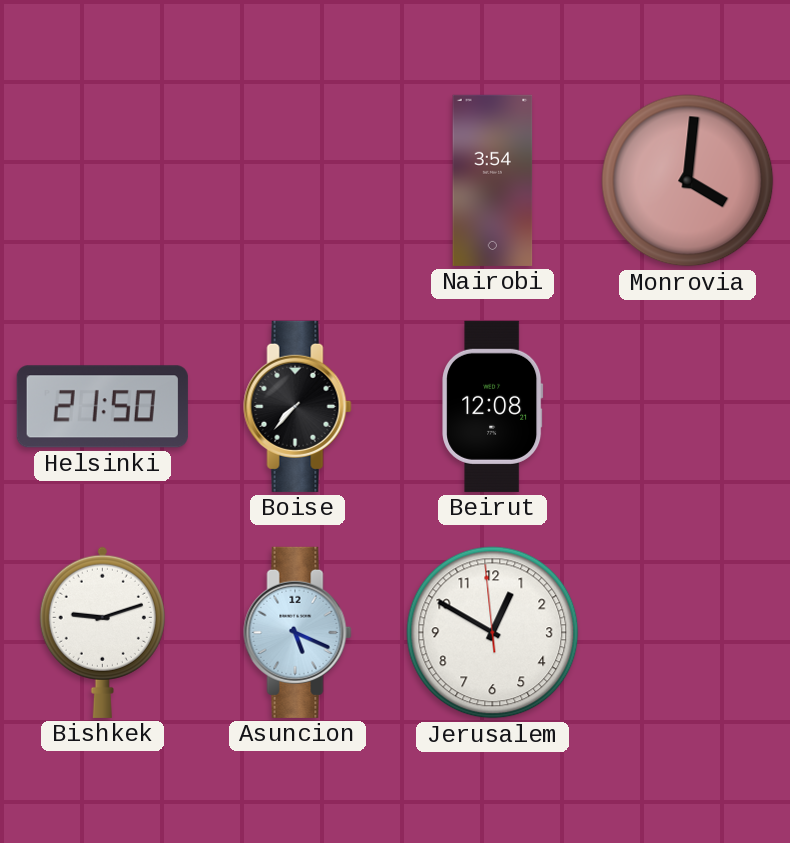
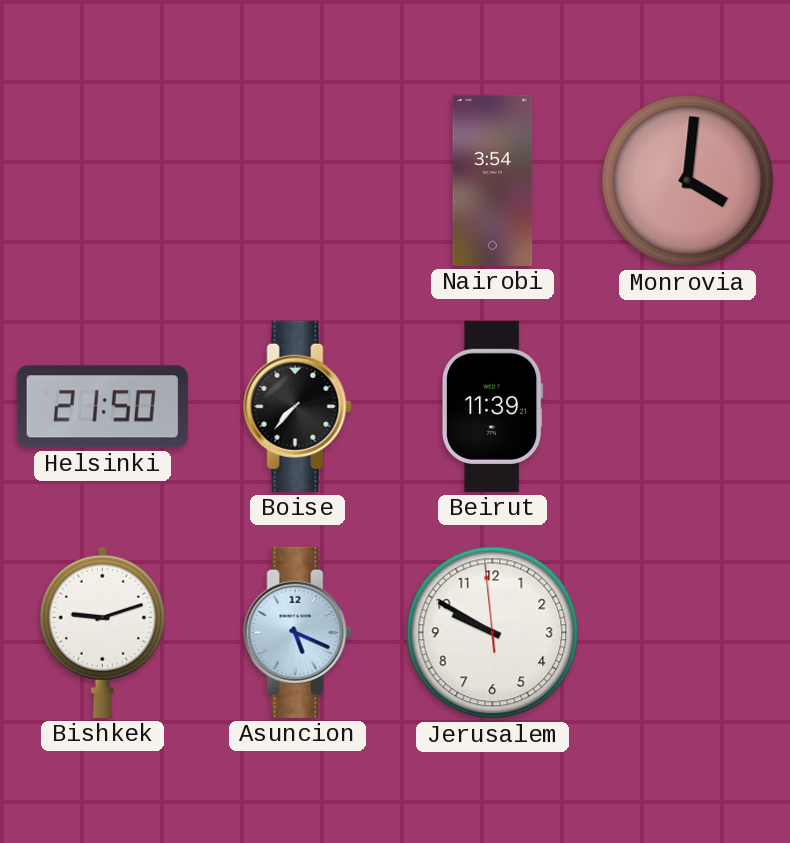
Beirut: 12:08 -> 11:39
Jerusalem: 12:49 -> 9:49
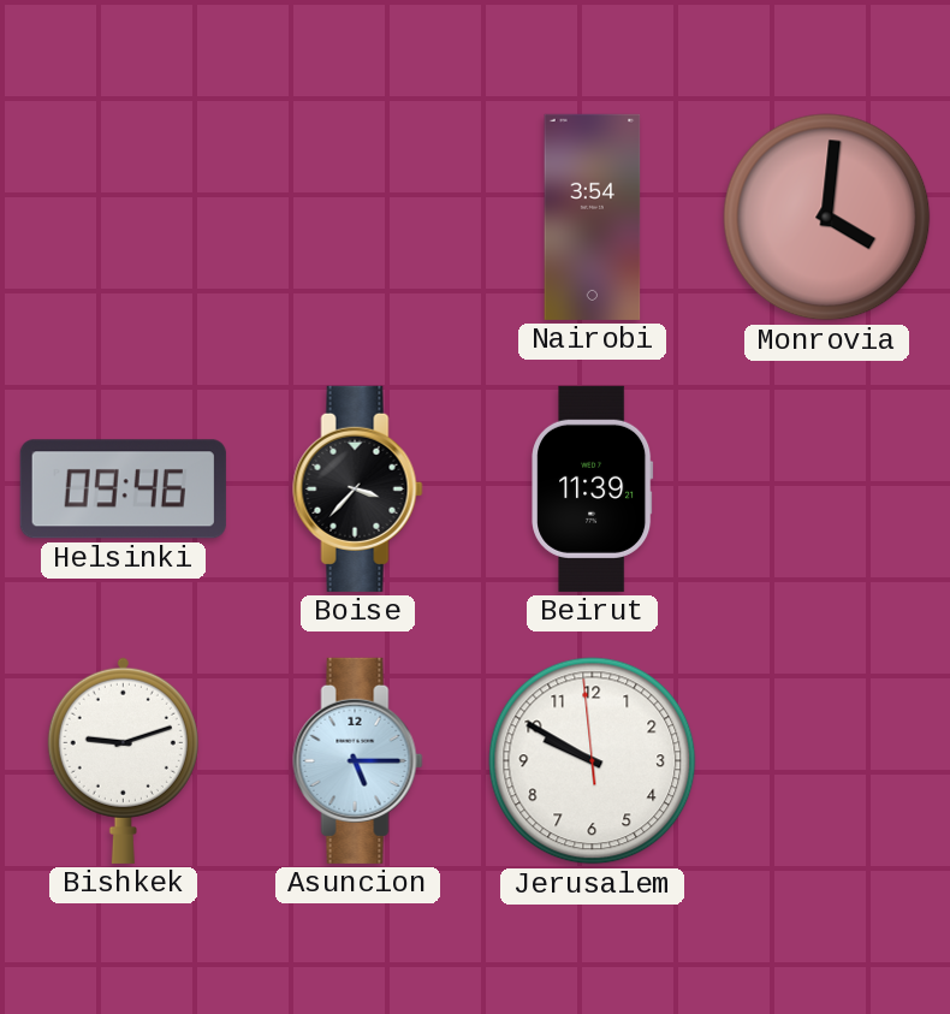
Helsinki: 21:50 -> 09:46
Boise: 7:37 -> 3:37
Asuncion: 5:19 -> 5:15
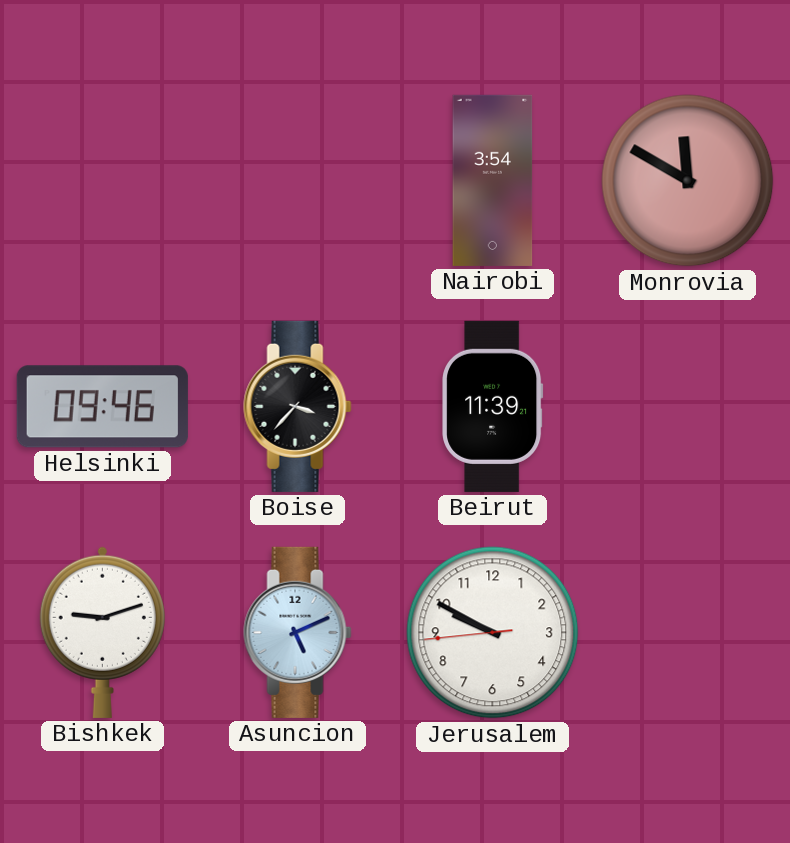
Monrovia: 4:01 -> 11:50
Asuncion: 5:15 -> 5:11
Jerusalem: 9:49:59 -> 9:49:44
